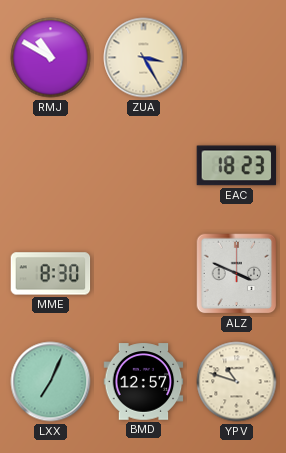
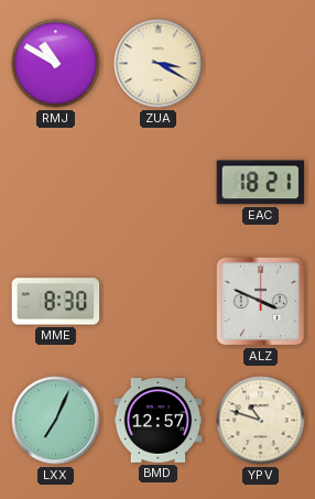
ZUA: 3:25 -> 3:20
EAC: 18:23 -> 18:21
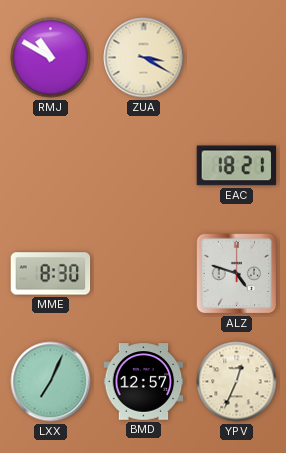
ALZ: 3:49 -> 4:48
YPV: 10:48 -> 12:34
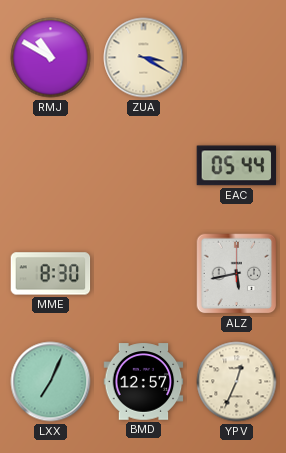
EAC: 18:21 -> 05:44
ALZ: 4:48 -> 5:43
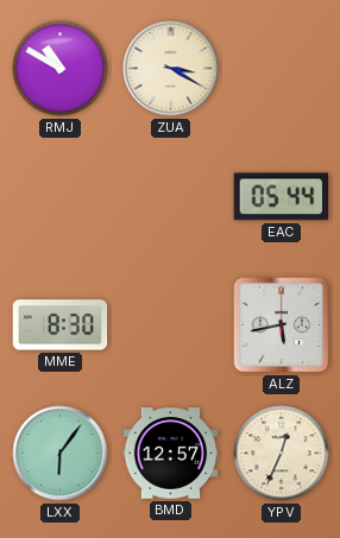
LXX: 7:04 -> 6:06
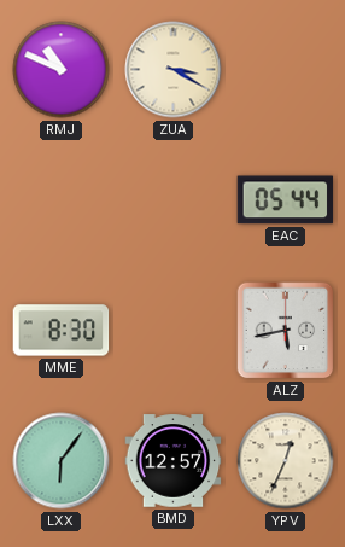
RMJ: 10:50 -> 10:49
